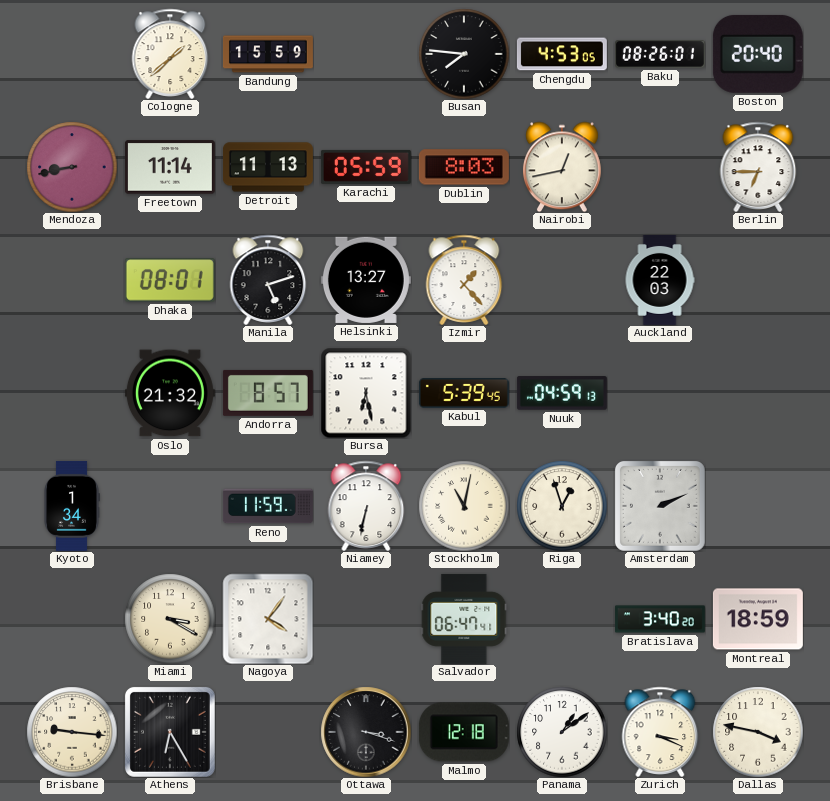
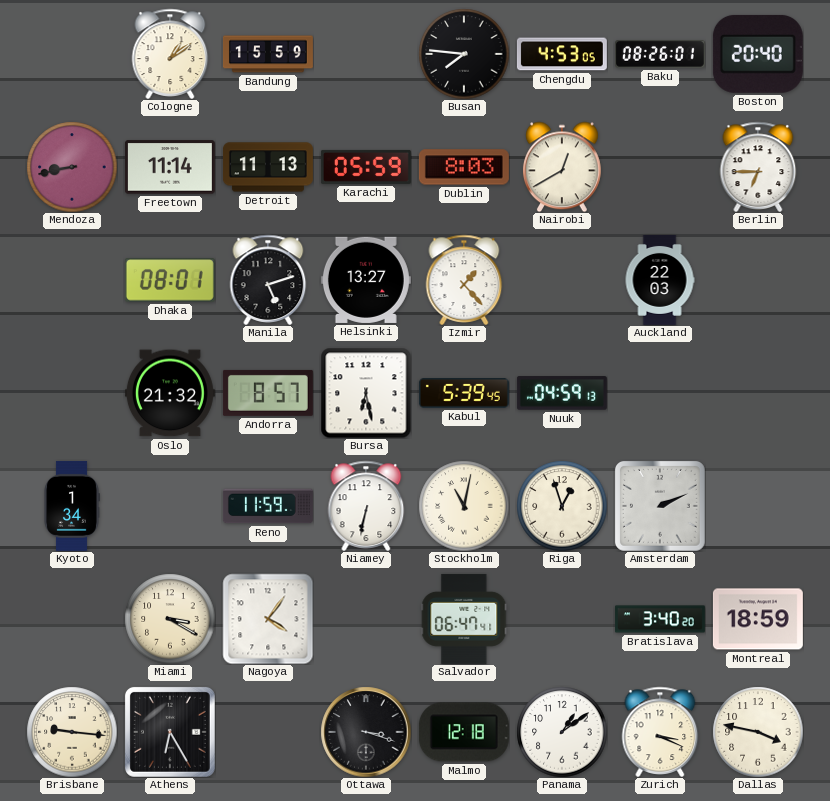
Cologne: 1:38 -> 1:09
Nairobi: 12:43 -> 12:40
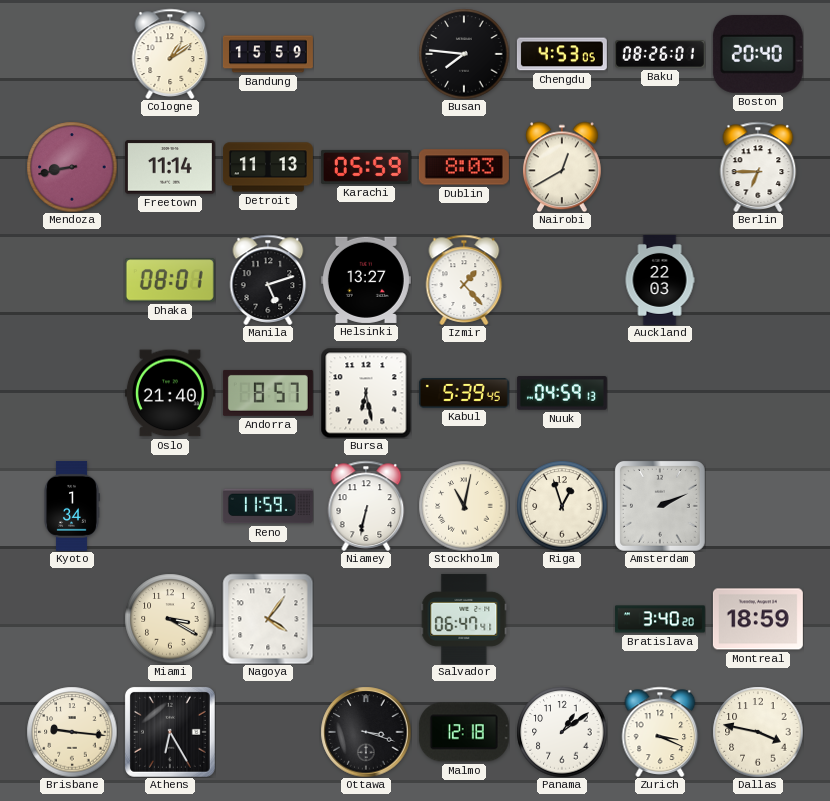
Oslo: 21:32 -> 21:40
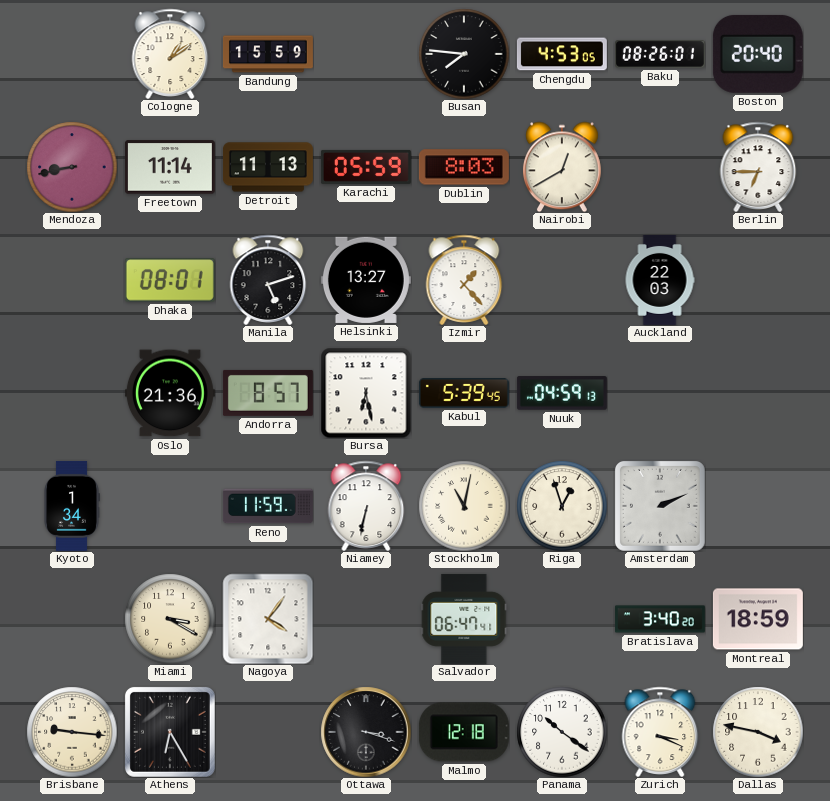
Oslo: 21:40 -> 21:36
Panama: 1:09 -> 10:21
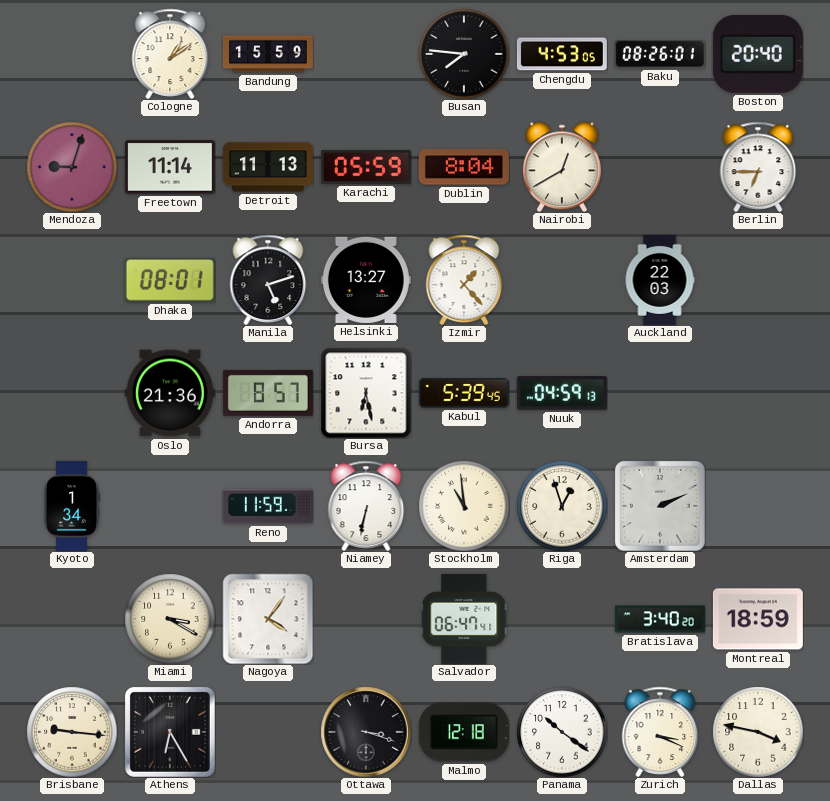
Mendoza: 8:43 -> 9:03
Dublin: 8:03 -> 8:04
Stockholm: 11:02 -> 10:59
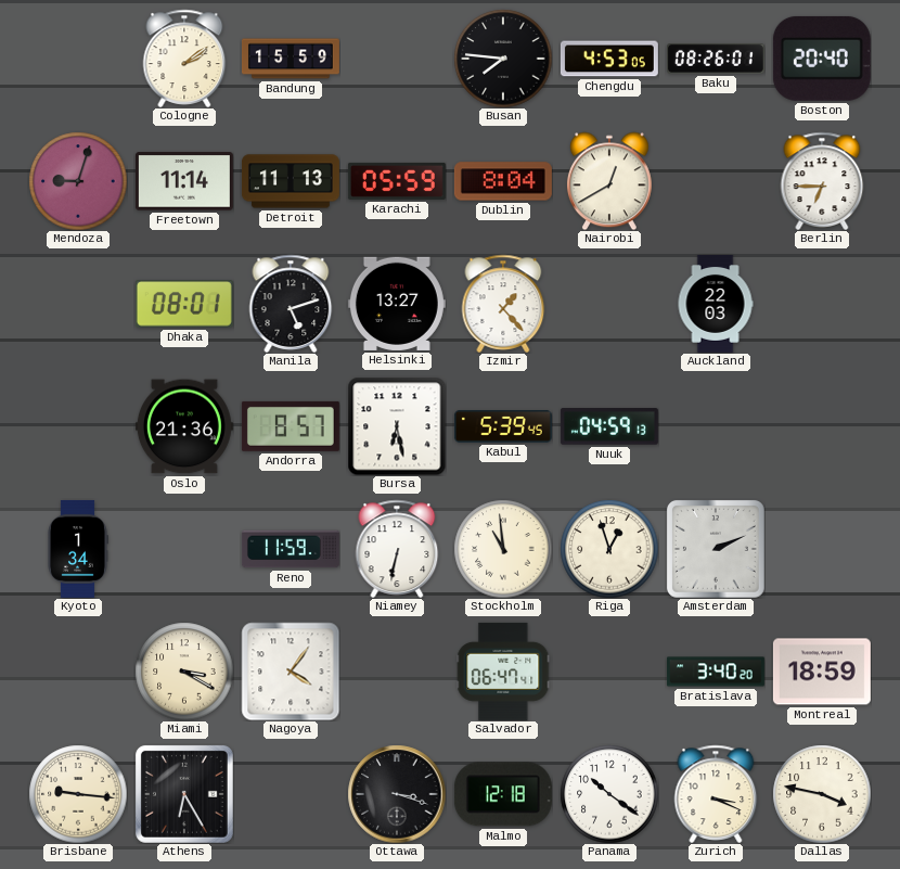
Cologne: 1:09 -> 2:09
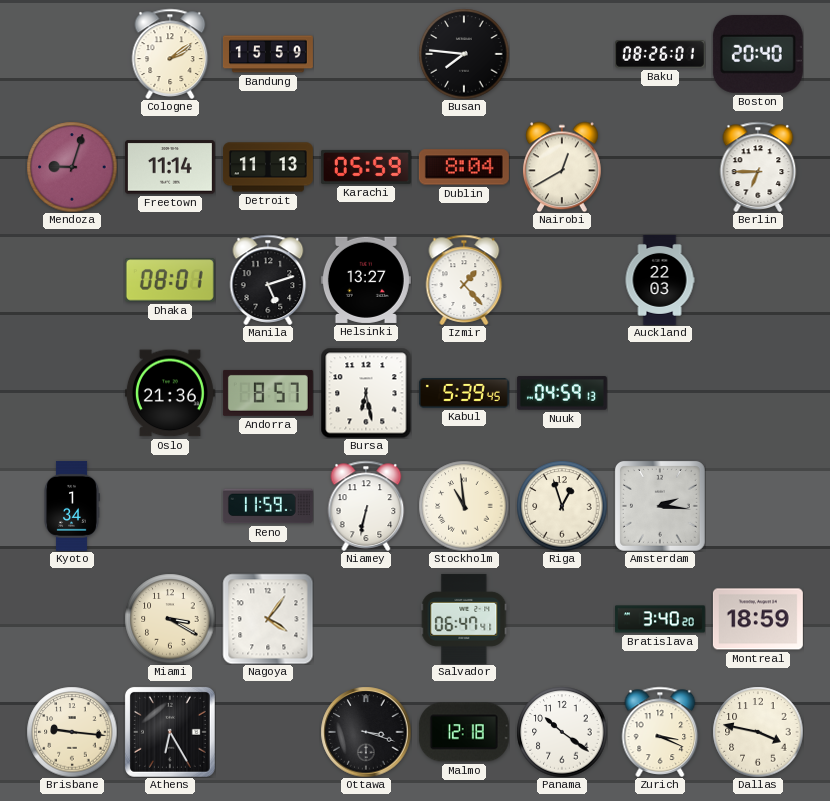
Chengdu: 4:53 -> none
Amsterdam: 2:11 -> 2:16
